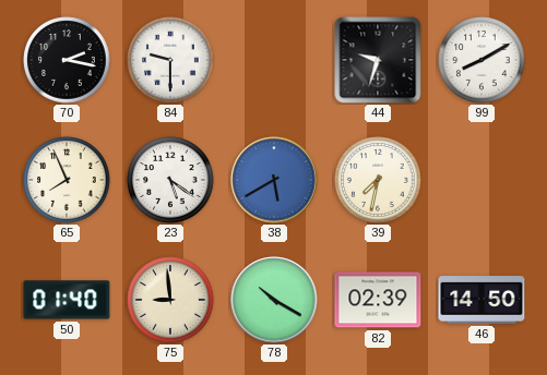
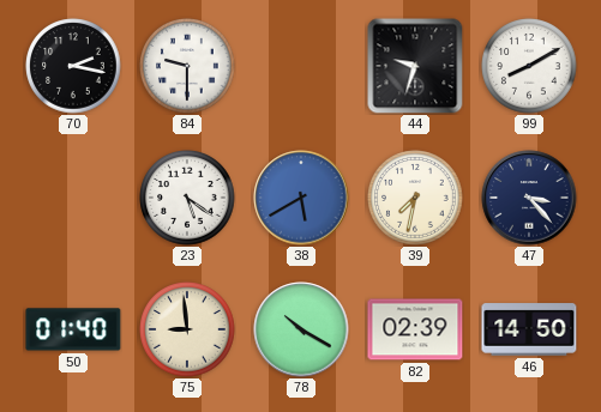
65: 7:56 -> none
47: none -> 3:23
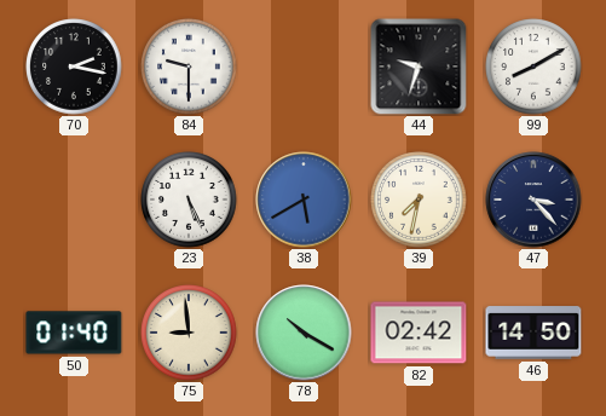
23: 5:21 -> 5:26
82: 02:39 -> 02:42
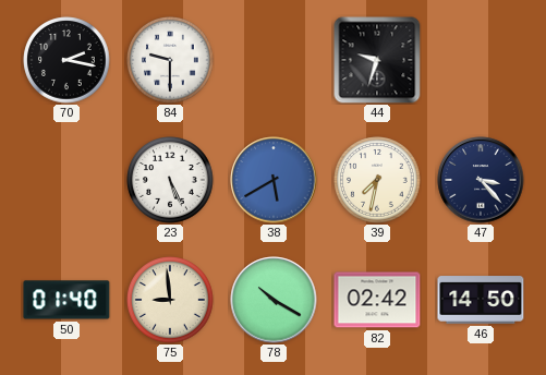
99: 8:10 -> none
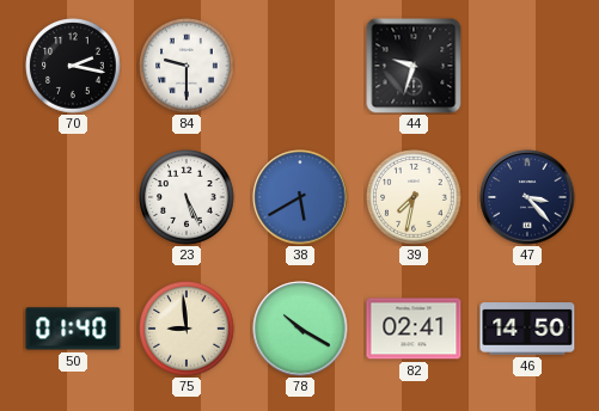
82: 02:42 -> 02:41
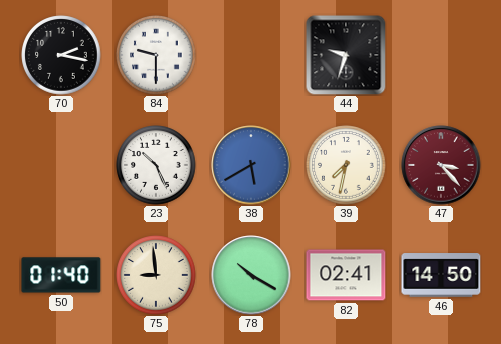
23: 5:26 -> 10:26
47 dial: navy -> burgundy
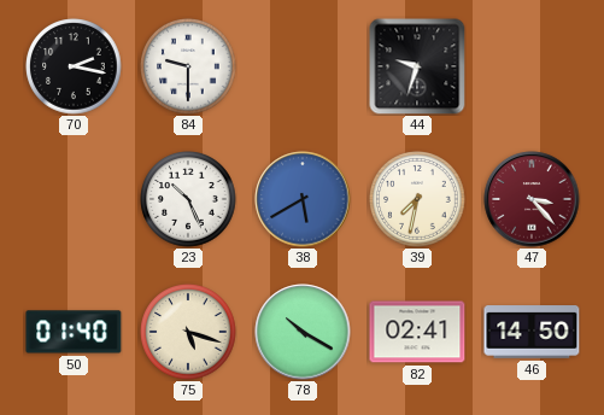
75: 8:59 -> 5:18
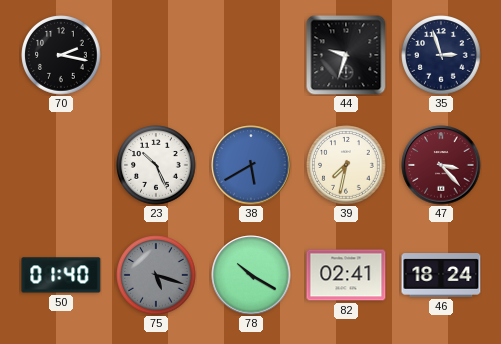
84: 9:30 -> none
35: none -> 2:57
75 dial: cream -> grey
46: 14:50 -> 18:24
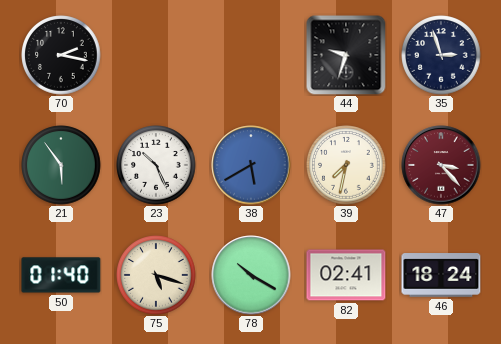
21: none -> 5:54
75 dial: grey -> cream
